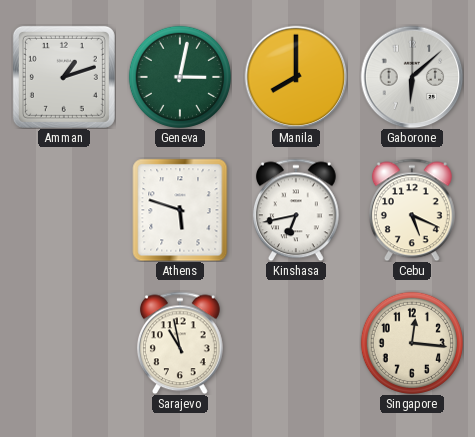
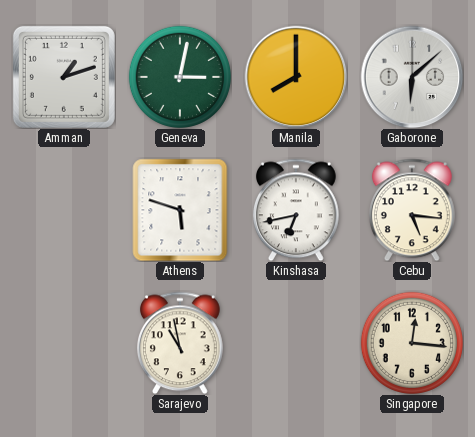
Cebu: 5:19 -> 5:16
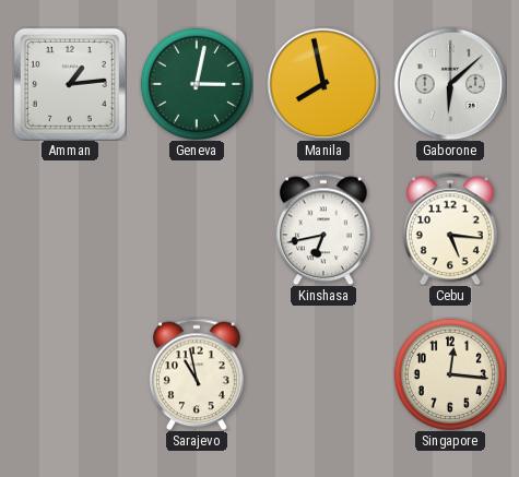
Amman: 1:12 -> 1:14
Manila: 8:00 -> 7:58
Athens: 5:48 -> none
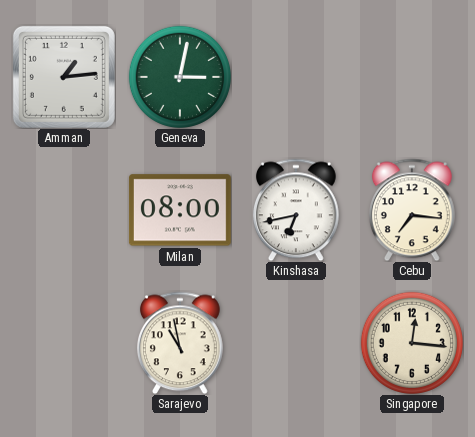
Manila: 7:58 -> none
Gaborone: 6:08 -> none
Milan: none -> 08:00
Cebu: 5:16 -> 7:16
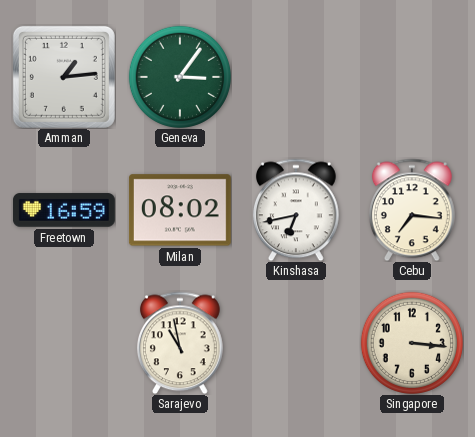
Geneva: 3:02 -> 3:06
Freetown: none -> 16:59
Milan: 08:00 -> 08:02
Singapore: 12:16 -> 3:16
